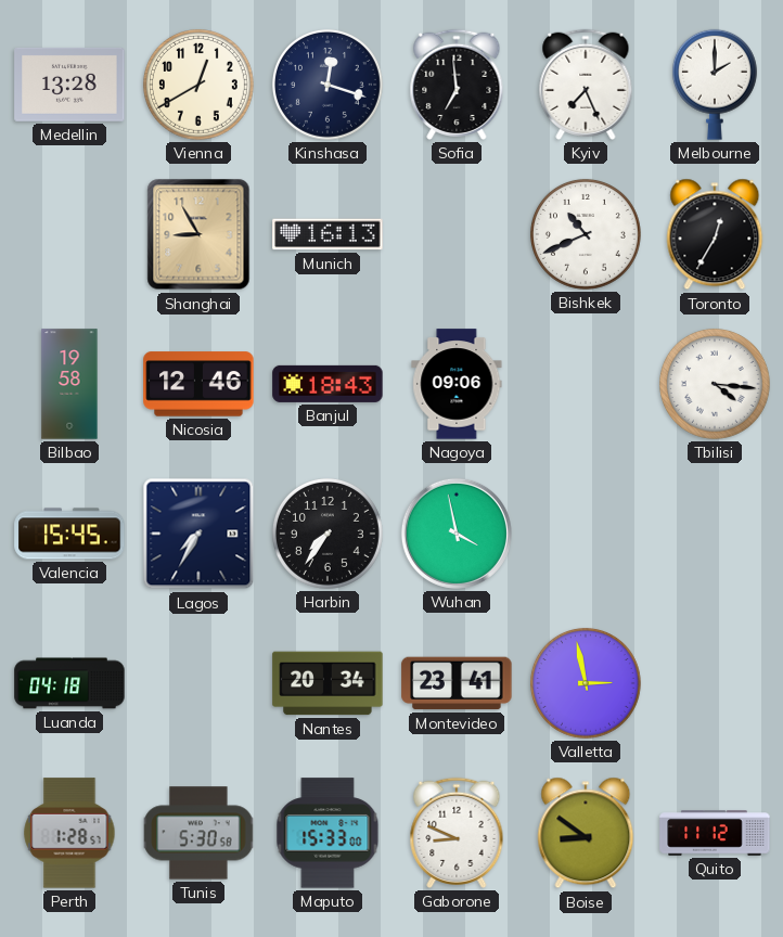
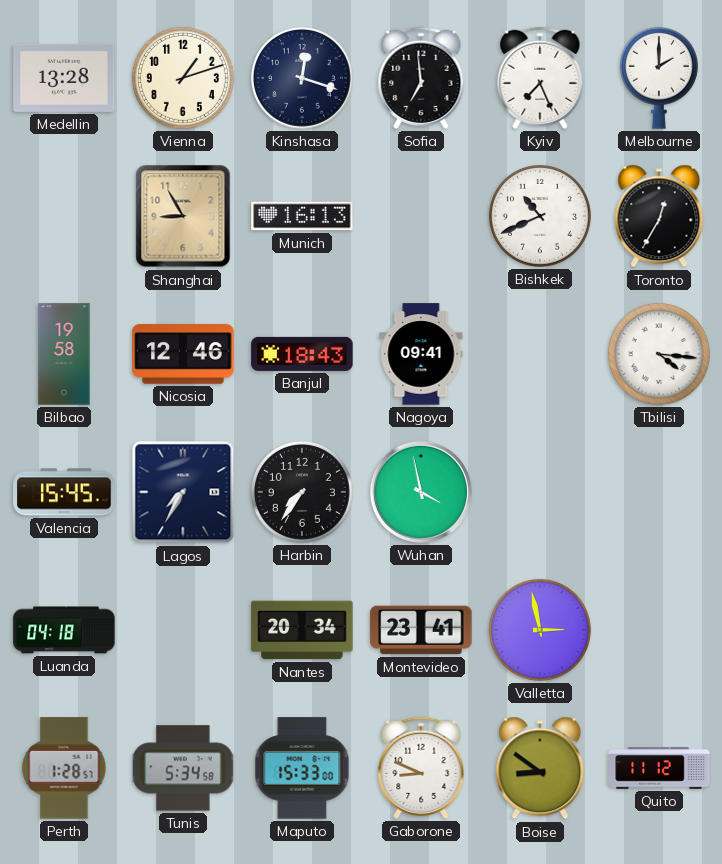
Vienna: 12:40 -> 1:12
Nagoya: 09:06 -> 09:41
Tunis: 5:30 -> 5:34
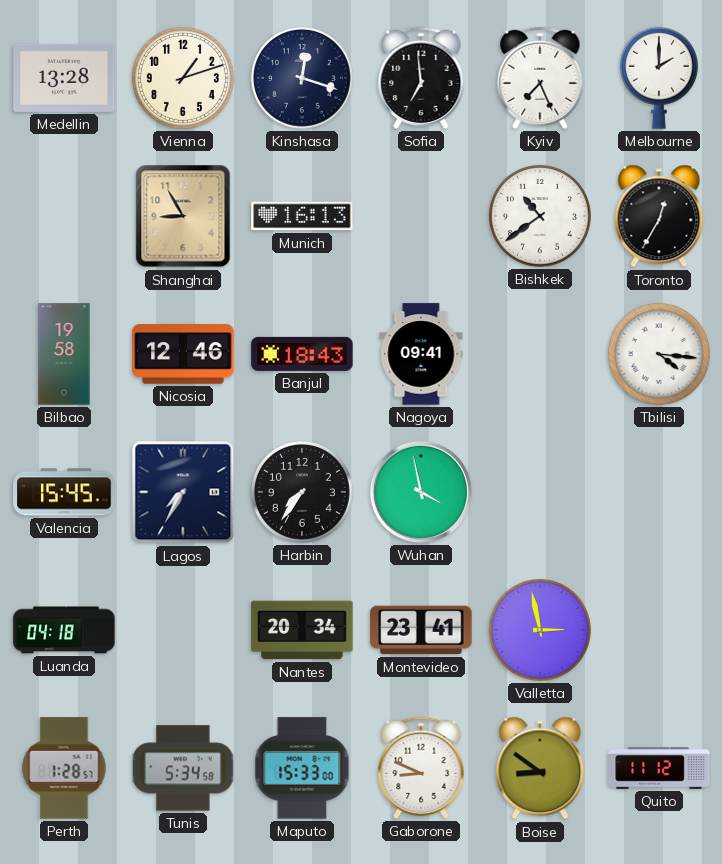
Bishkek: 10:41 -> 10:39
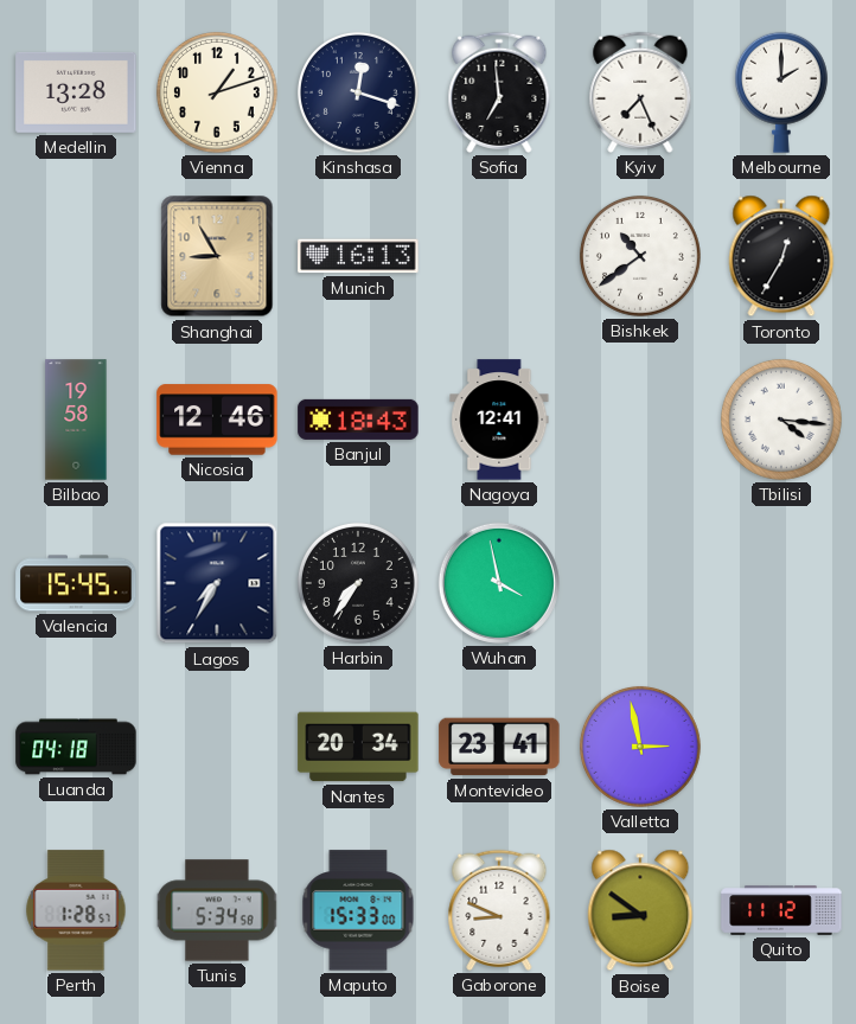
Nagoya: 09:41 -> 12:41
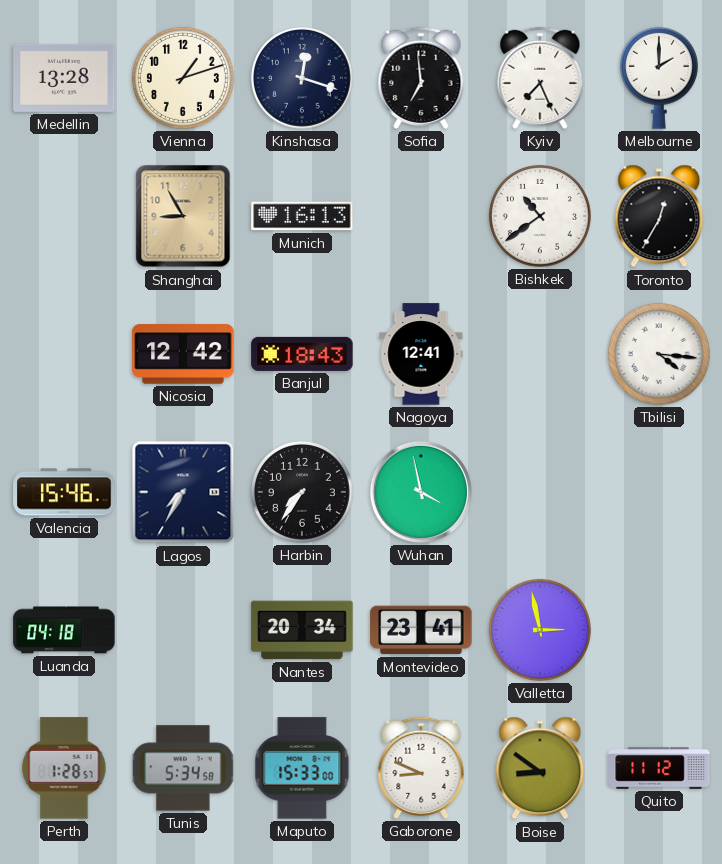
Bilbao: 19:58 -> none
Nicosia: 12:46 -> 12:42
Valencia: 15:45 -> 15:46
